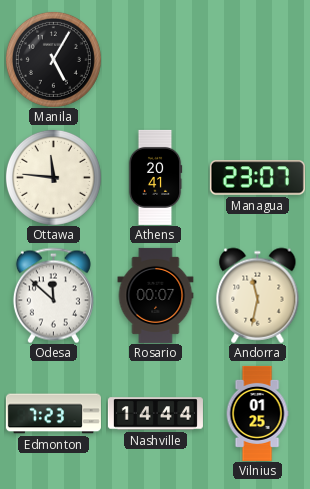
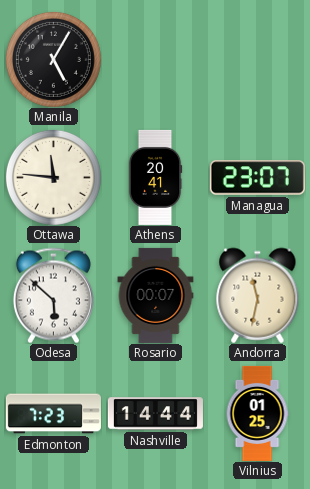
Odesa: 11:52 -> 5:52
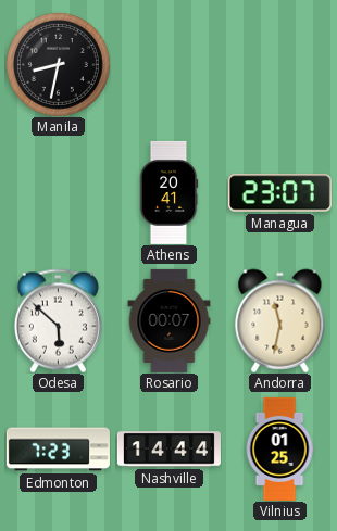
Manila: 5:05 -> 8:32
Ottawa: 11:46 -> none
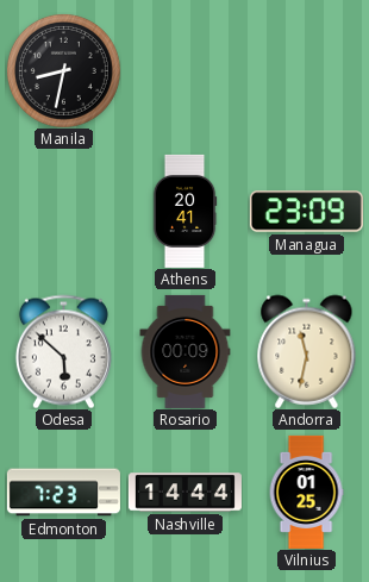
Managua: 23:07 -> 23:09
Rosario: 00:07 -> 00:09
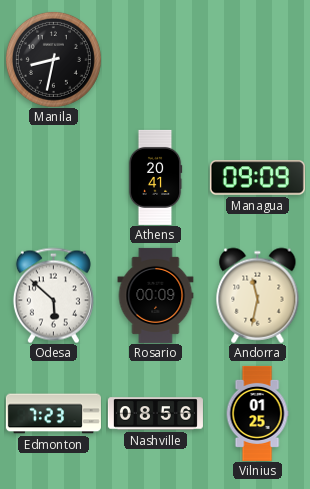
Managua: 23:09 -> 09:09
Nashville: 14:44 -> 08:56
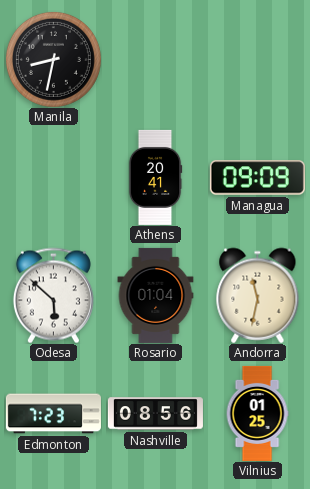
Rosario: 00:09 -> 01:04
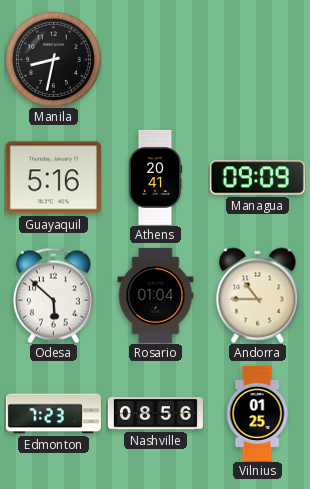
Guayaquil: none -> 5:16
Andorra: 11:32 -> 10:45
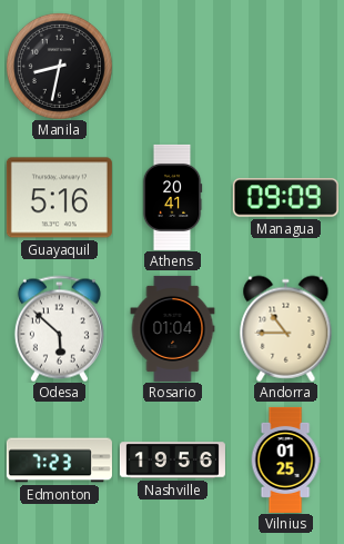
Nashville: 08:56 -> 19:56
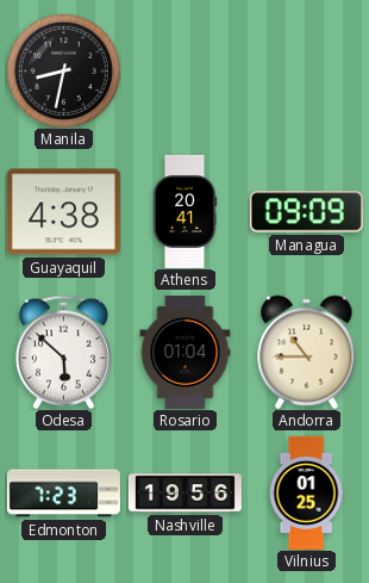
Guayaquil: 5:16 -> 4:38
